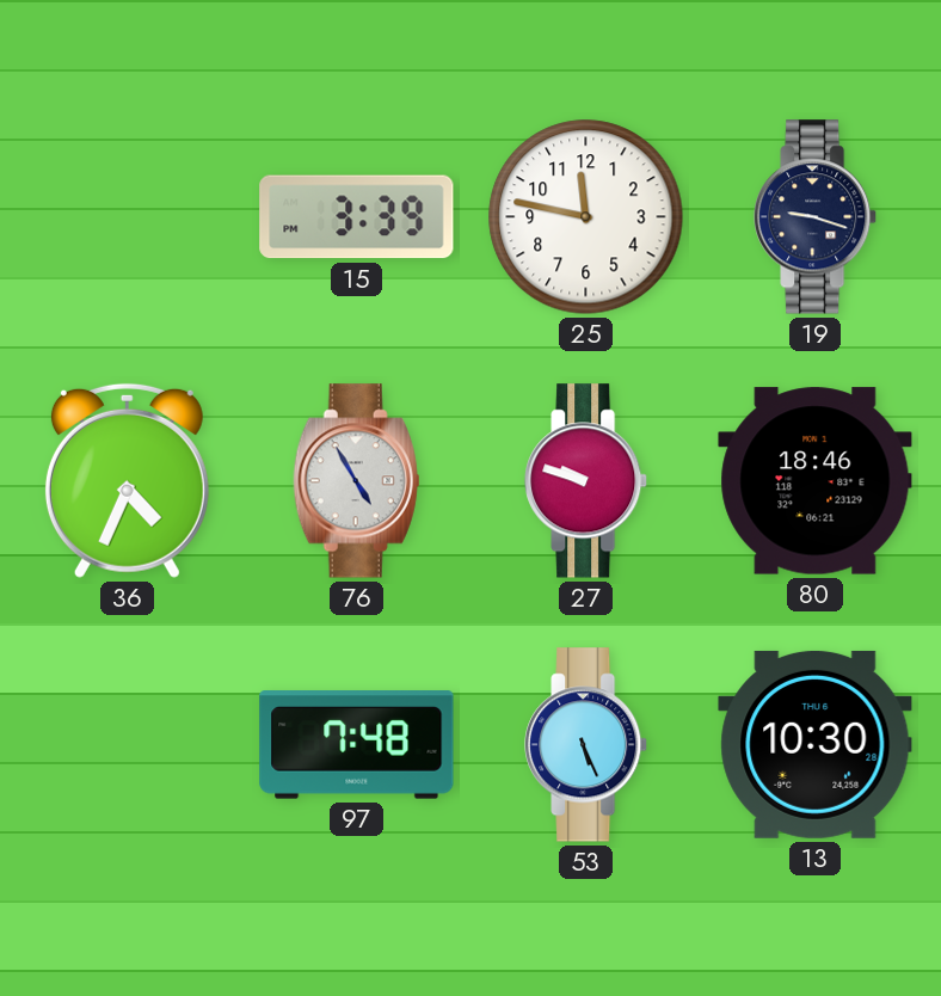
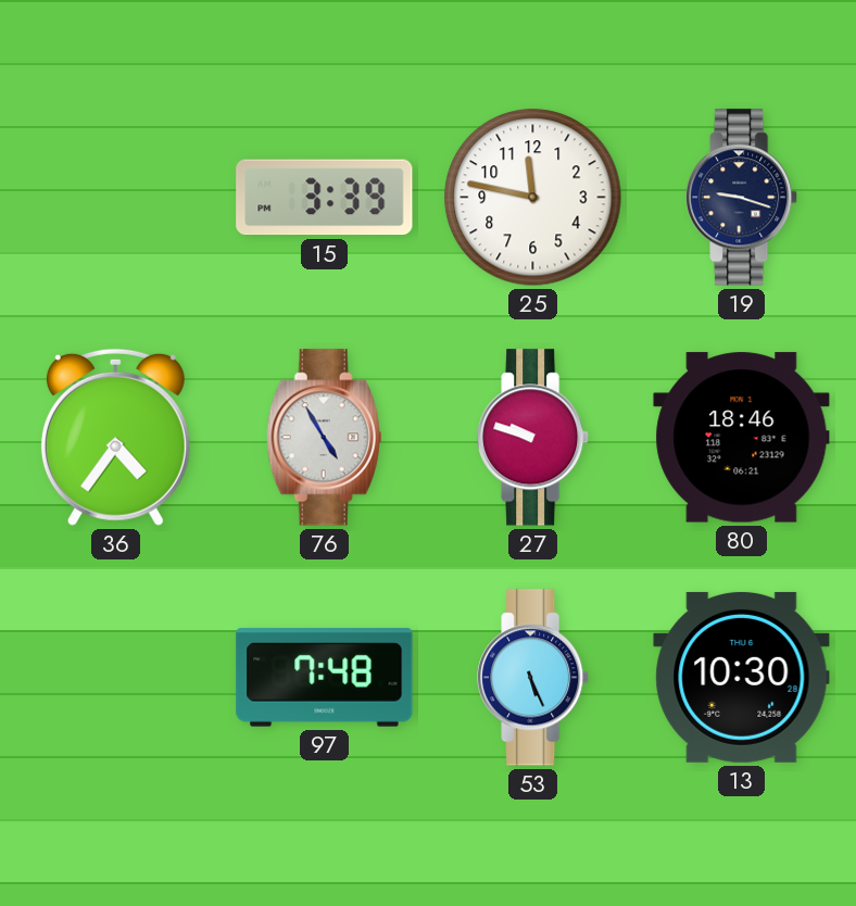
36: 4:34 -> 4:36
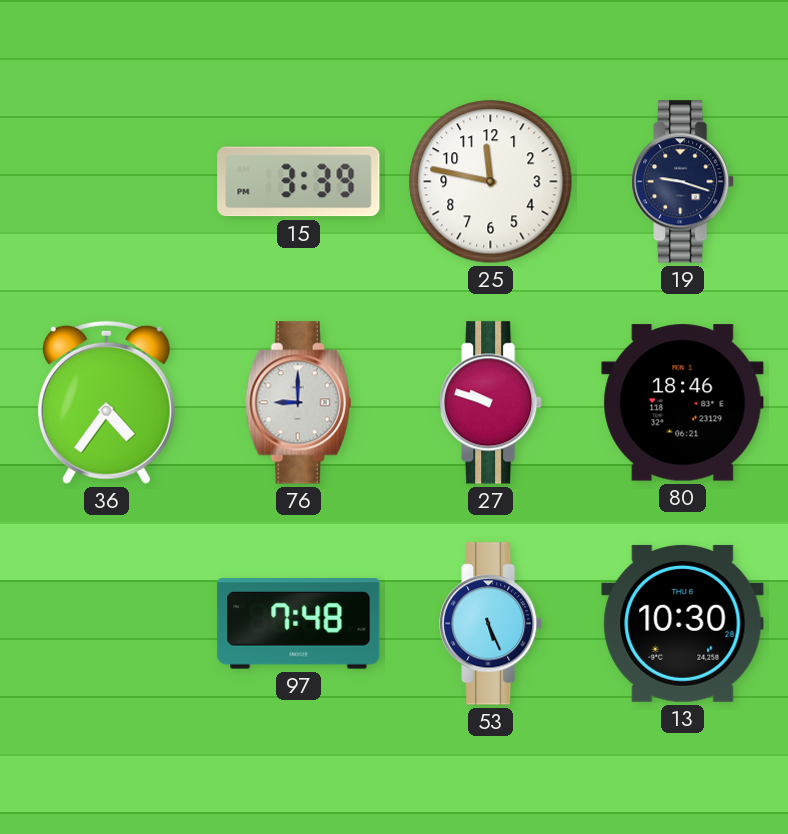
76: 4:55 -> 9:00
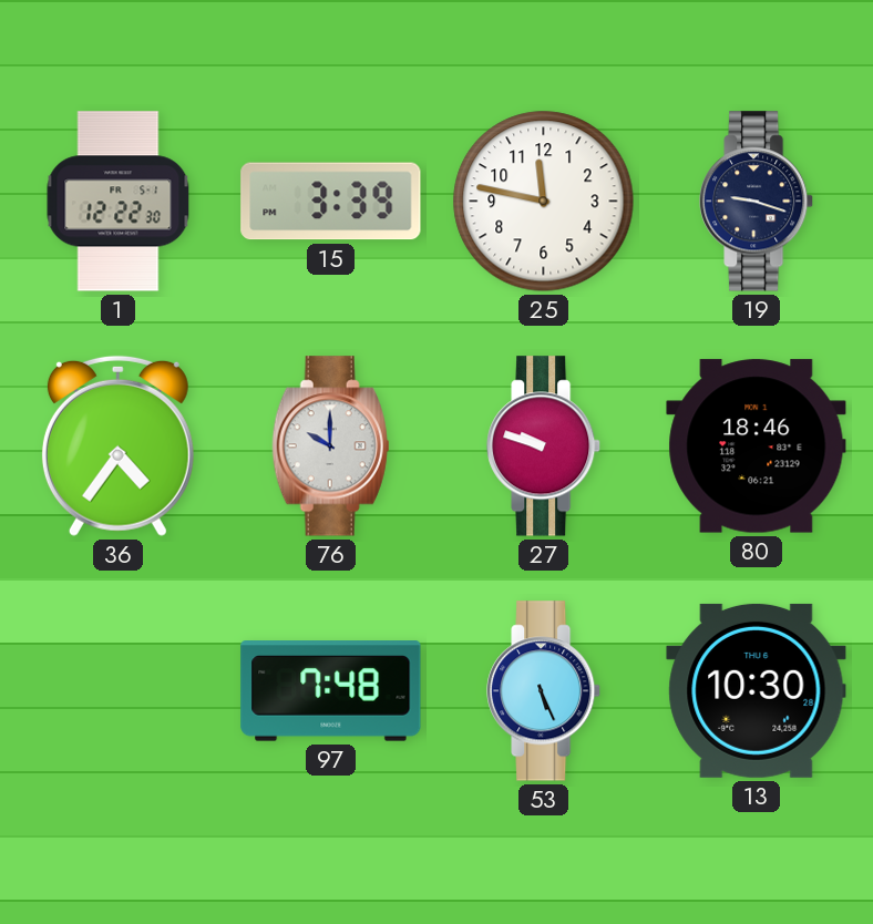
1: none -> 12:22
76: 9:00 -> 10:00
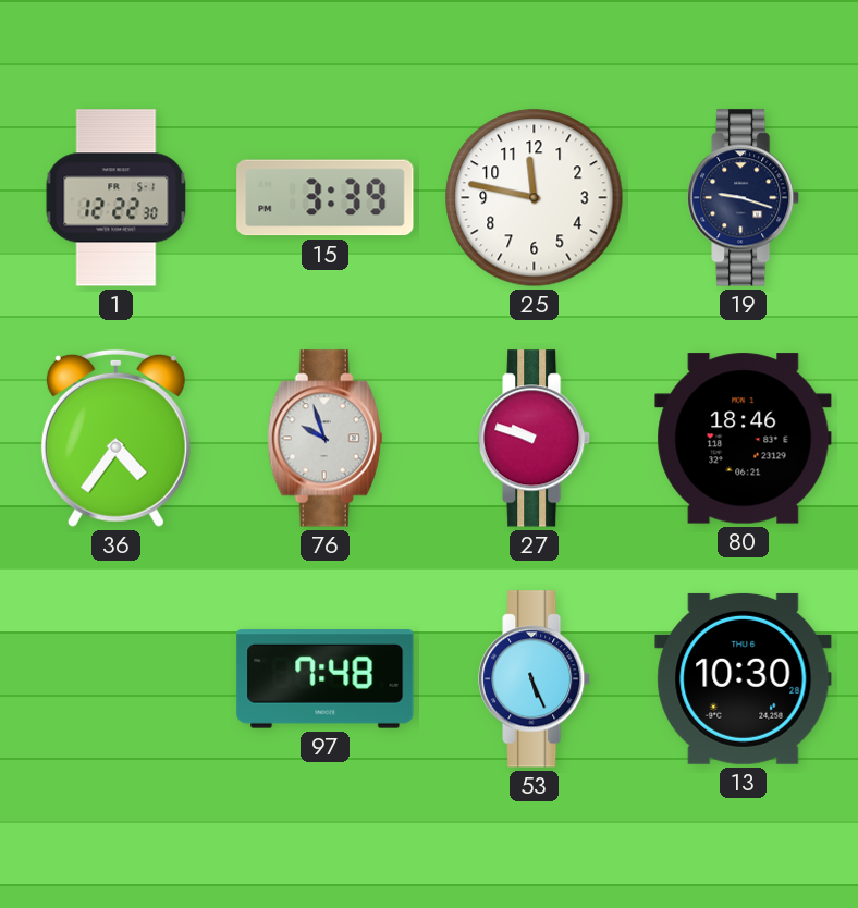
76: 10:00 -> 9:57
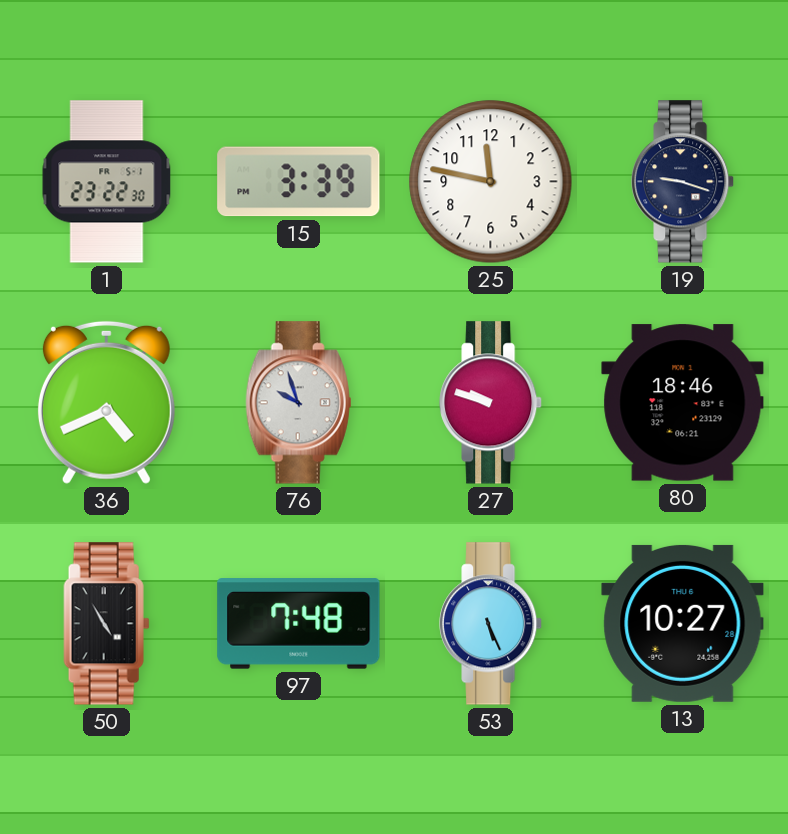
1: 12:22 -> 23:22
36: 4:36 -> 4:41
50: none -> 4:55
13: 10:30 -> 10:27
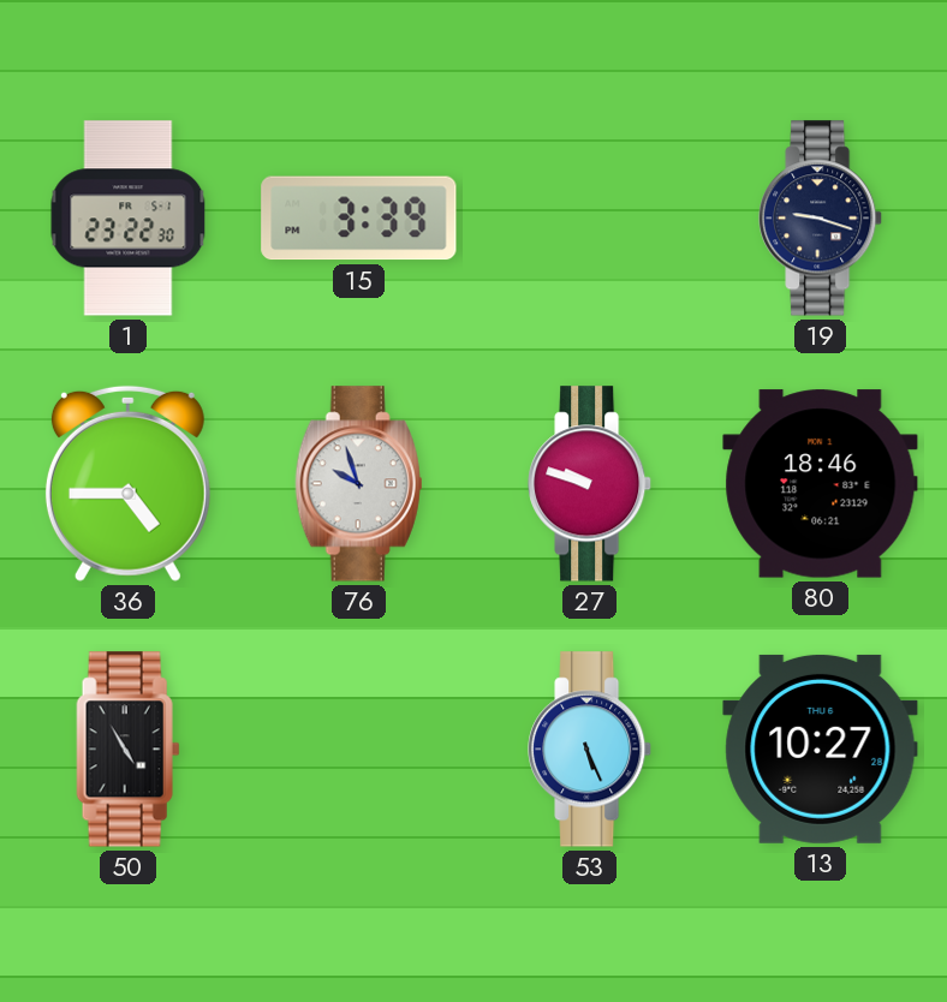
25: 11:47 -> none
36: 4:41 -> 4:45
97: 7:48 -> none
